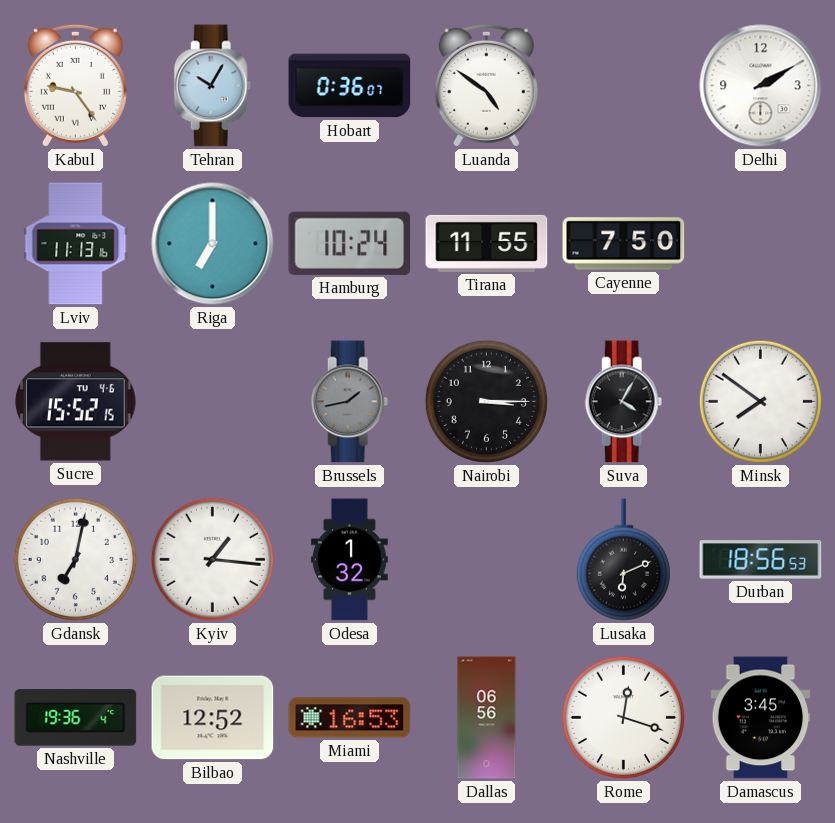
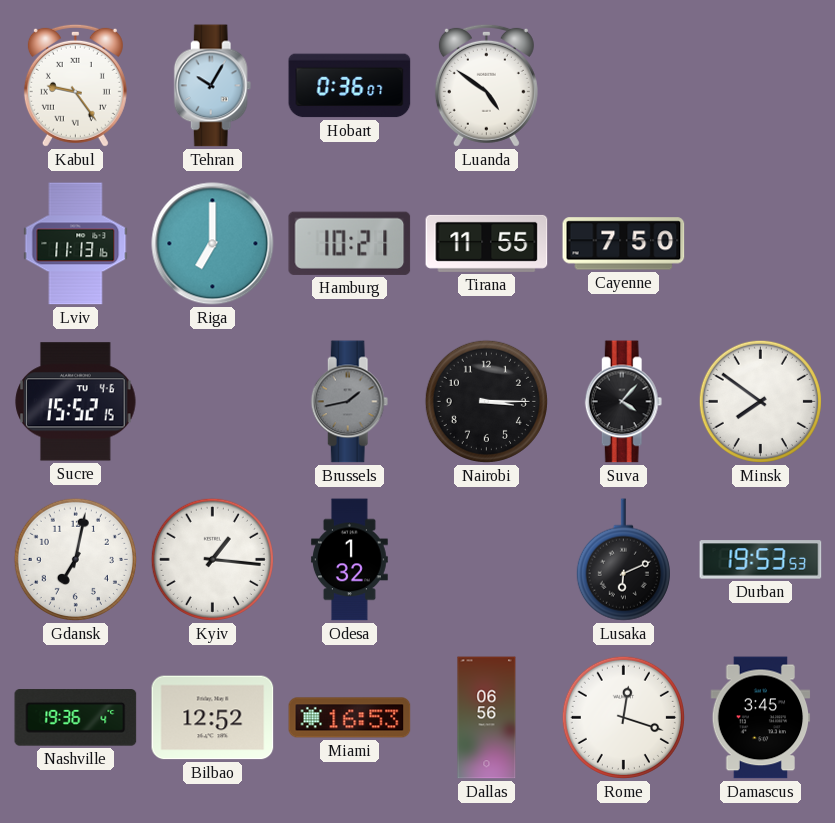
Delhi: 2:10 -> none
Hamburg: 10:24 -> 10:21
Suva: 4:05 -> 4:07
Durban: 18:56 -> 19:53
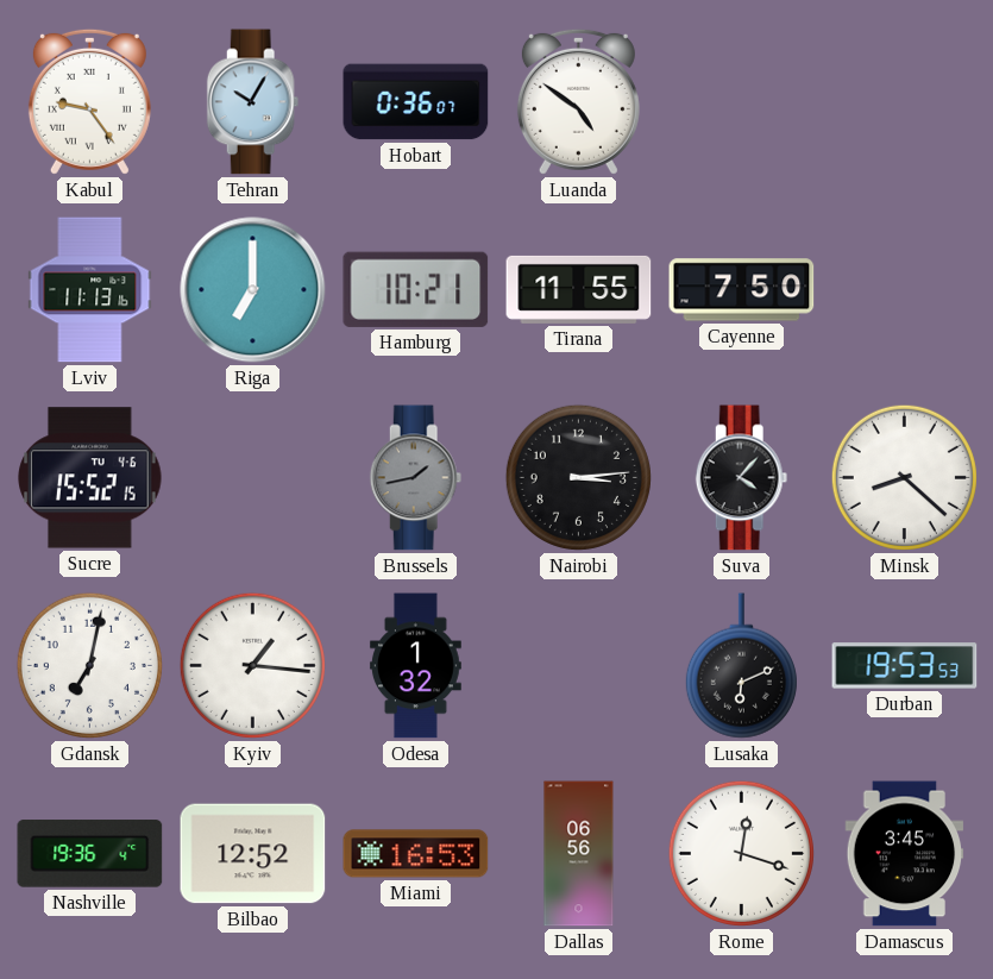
Nairobi: 3:15 -> 3:14
Minsk: 7:51 -> 8:22
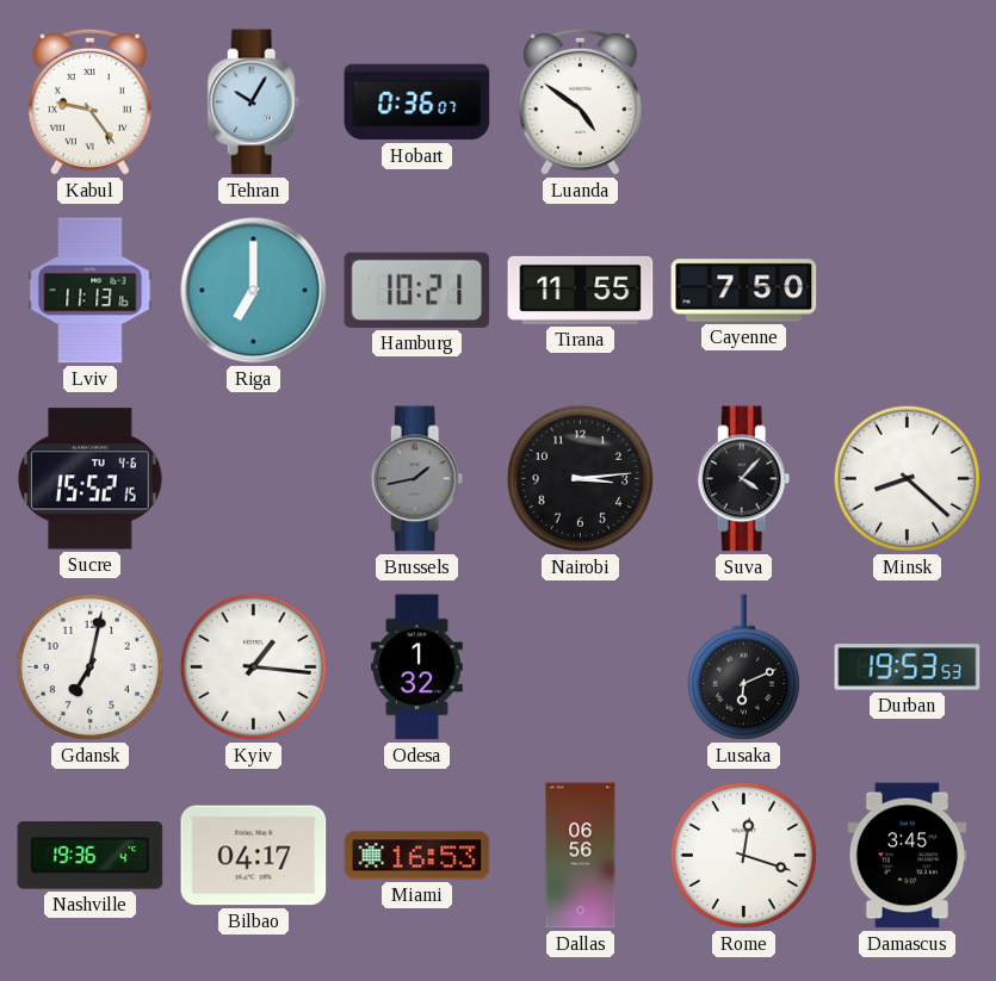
Bilbao: 12:52 -> 04:17
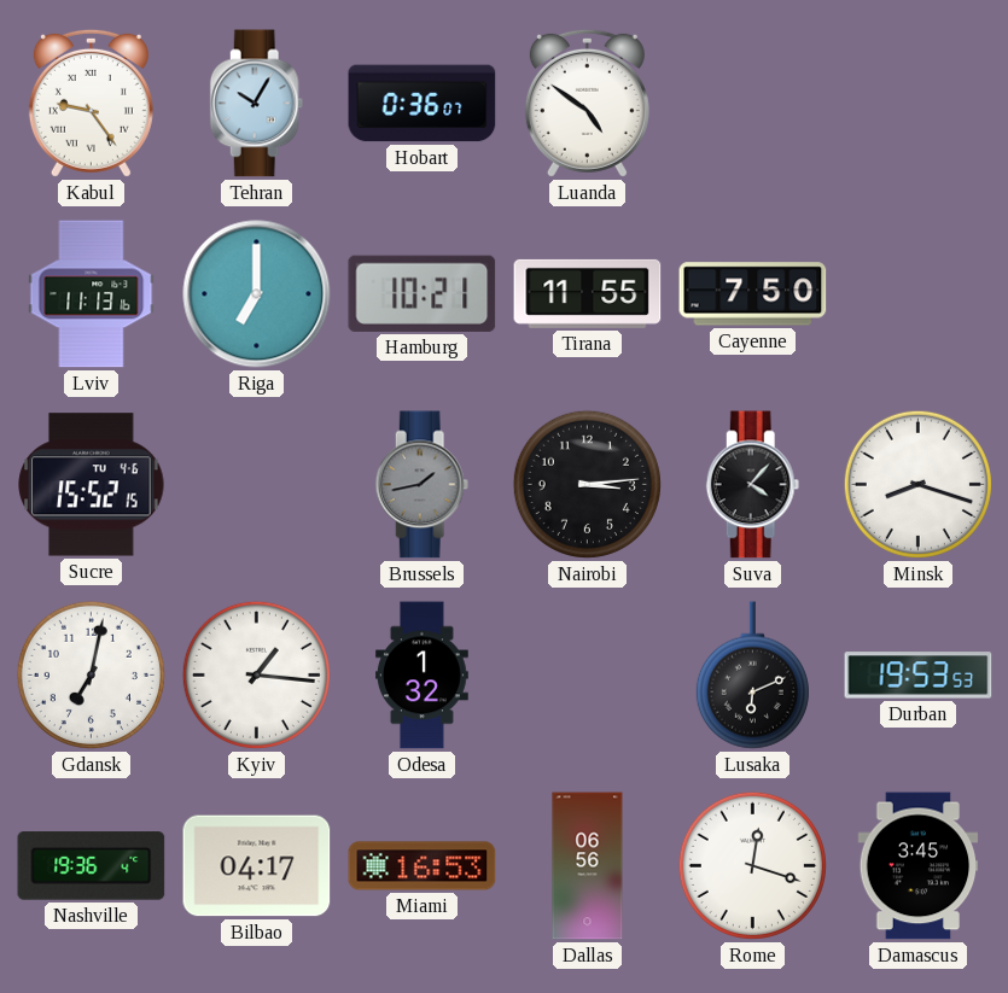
Minsk: 8:22 -> 8:18
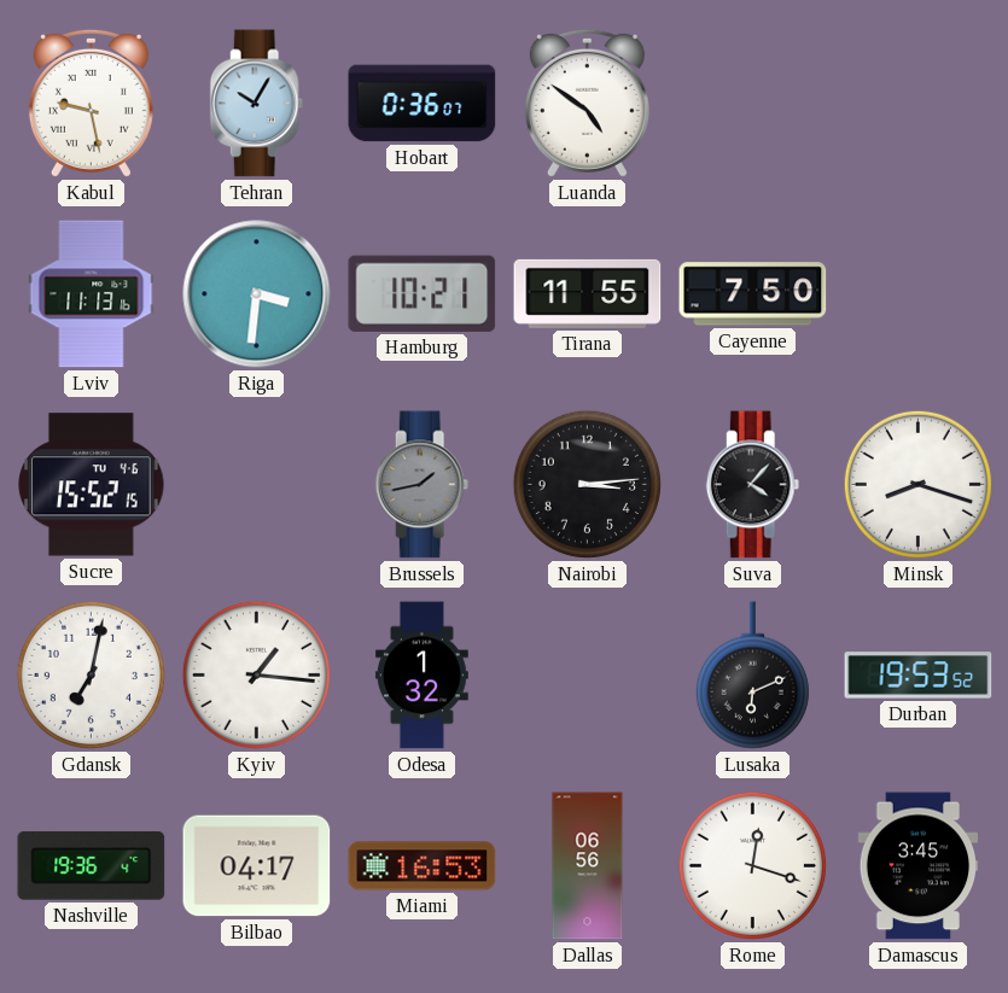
Kabul: 9:24 -> 9:28
Riga: 7:00 -> 3:31
Durban: 19:53:53 -> 19:53:52
